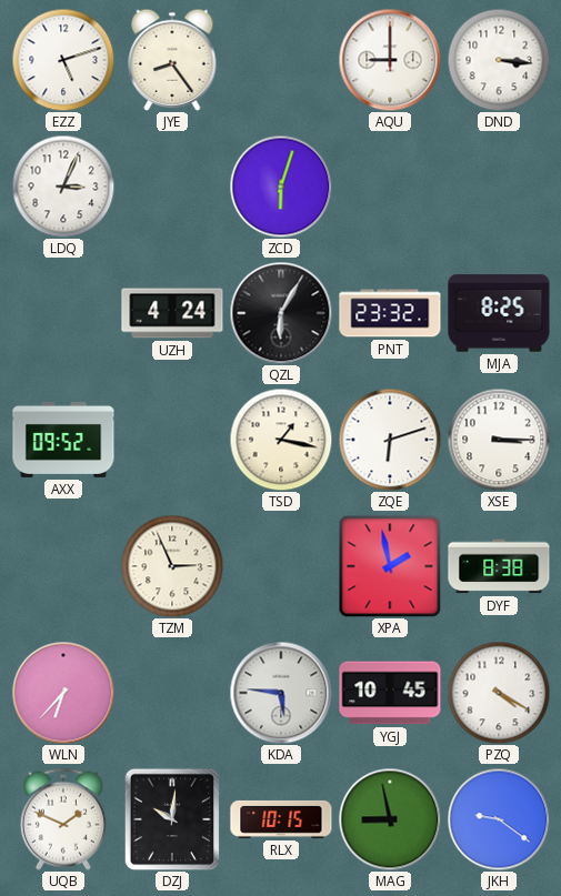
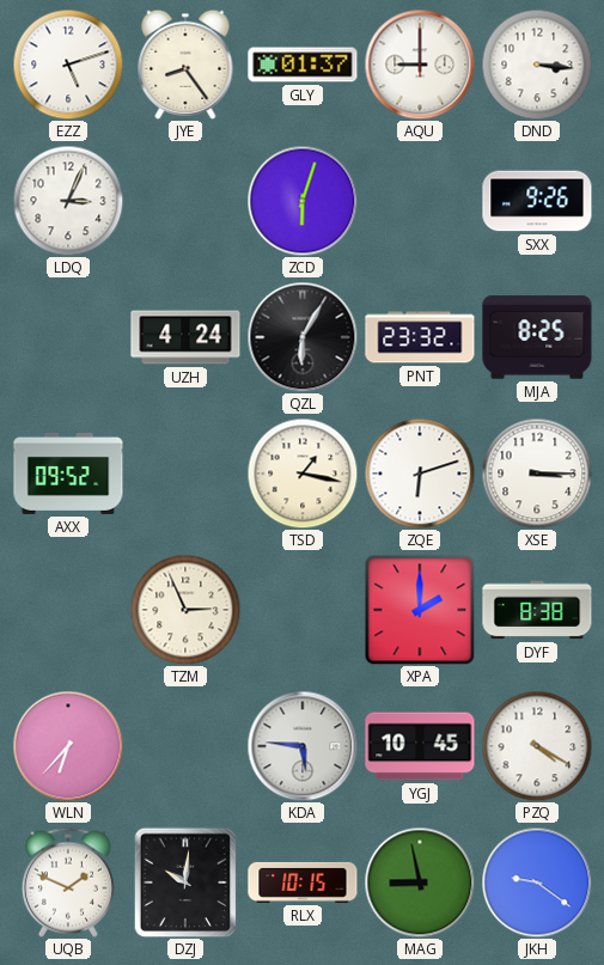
GLY: none -> 01:37
SXX: none -> 9:26
XPA: 1:58 -> 2:00
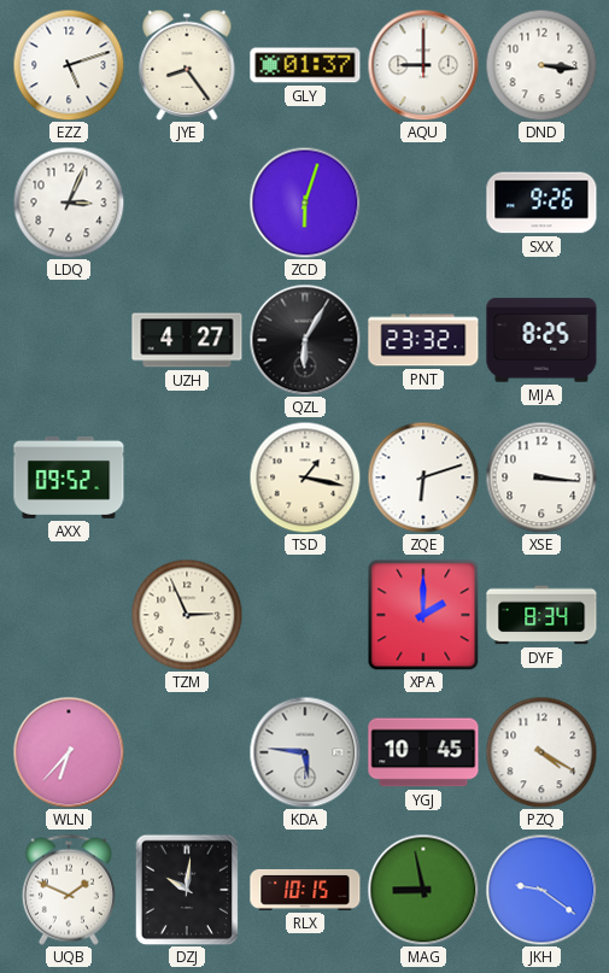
UZH: 4:24 -> 4:27
XSE: 3:15 -> 3:16
DYF: 8:38 -> 8:34
